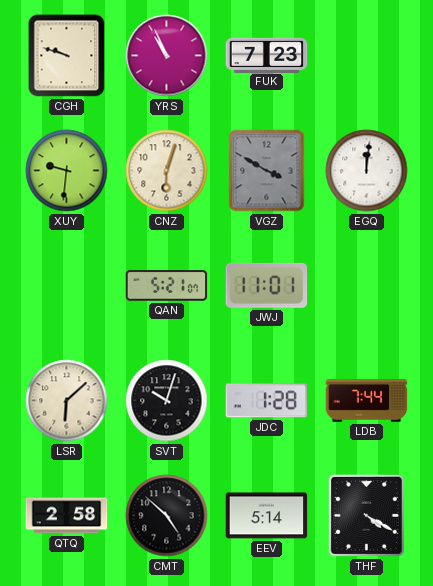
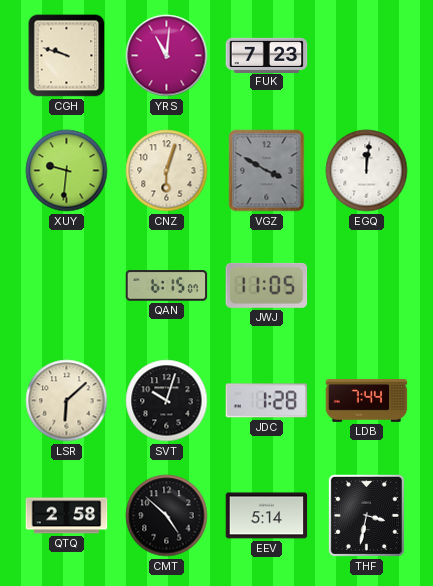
YRS: 10:56 -> 11:01
QAN: 5:21 -> 6:15
JWJ: 11:01 -> 11:05
THF: 4:20 -> 3:32
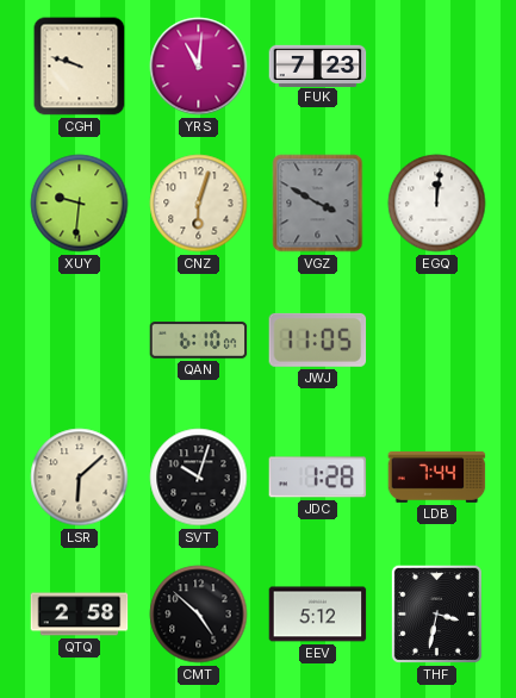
QAN: 6:15 -> 6:10
EEV: 5:14 -> 5:12
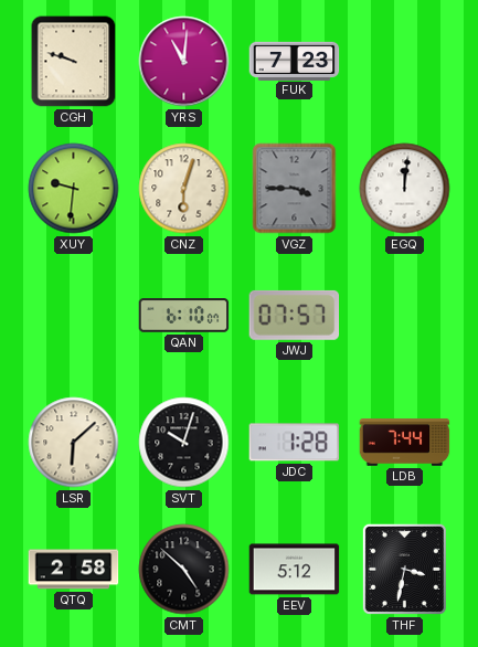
VGZ: 3:50 -> 3:45
JWJ: 11:05 -> 07:57
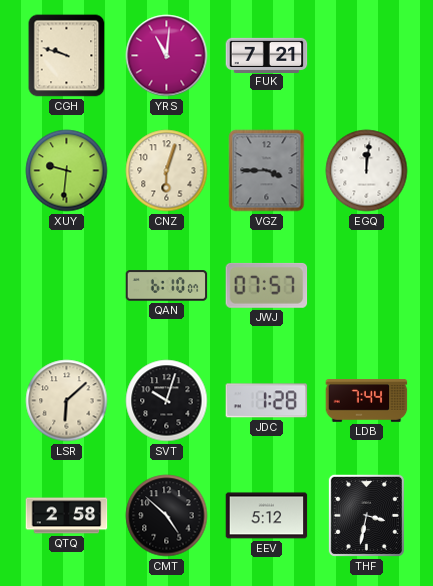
FUK: 7:23 -> 7:21
